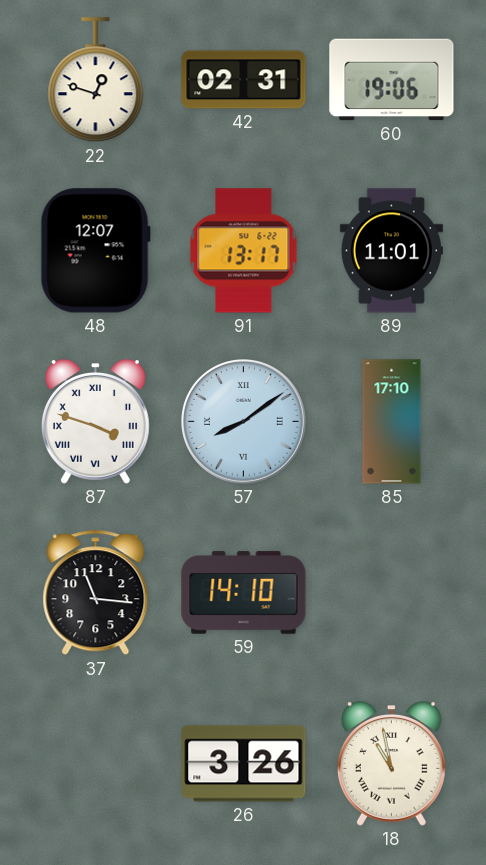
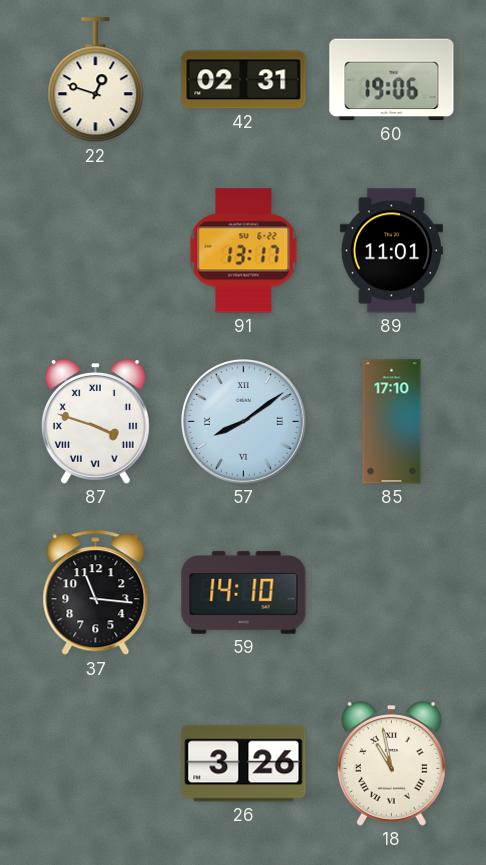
48: 12:07 -> none
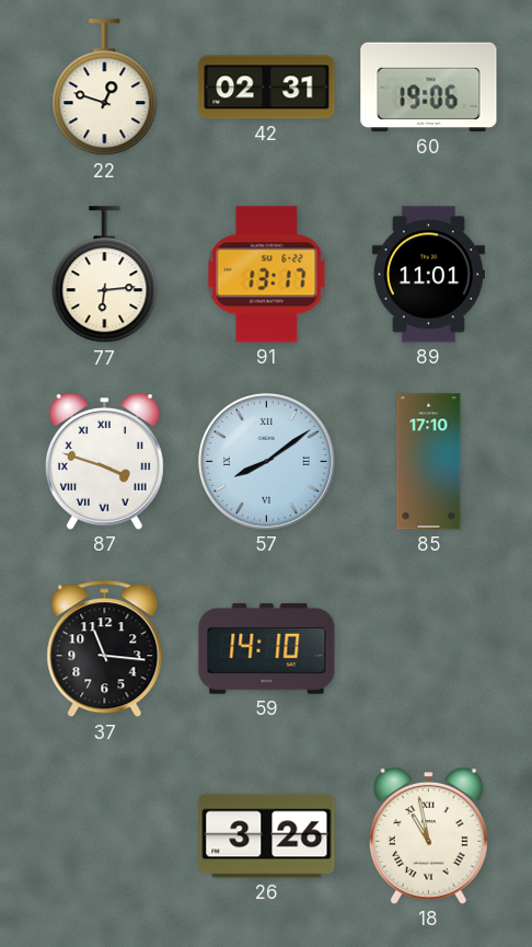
77: none -> 6:14
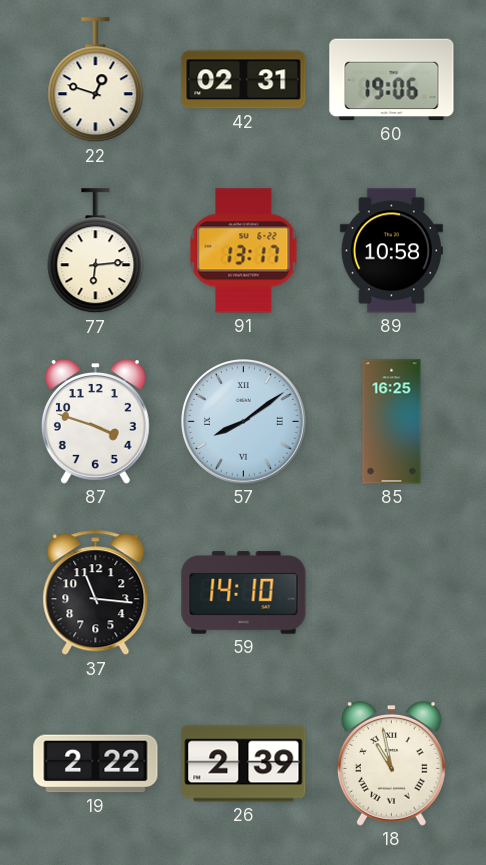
89: 11:01 -> 10:58
87 numerals: Roman -> Arabic
85: 17:10 -> 16:25
19: none -> 2:22
26: 3:26 -> 2:39
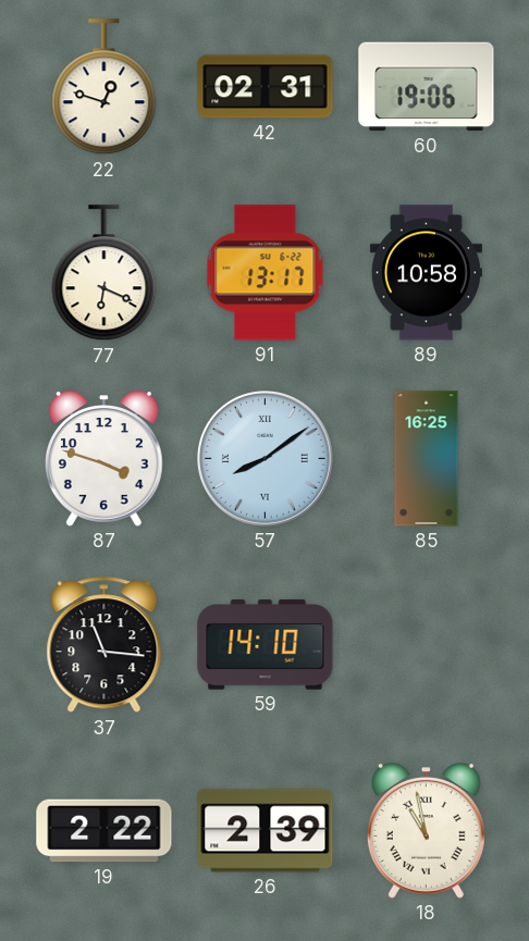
77: 6:14 -> 6:19
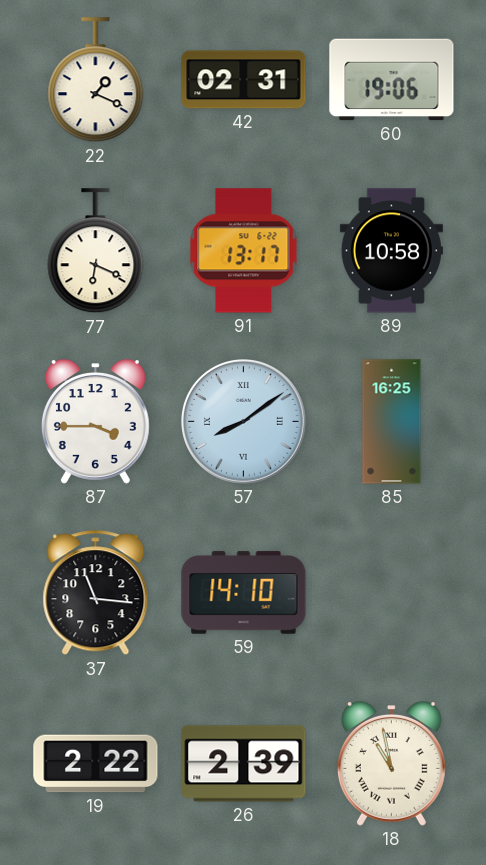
22: 12:48 -> 1:19
87: 3:48 -> 3:45
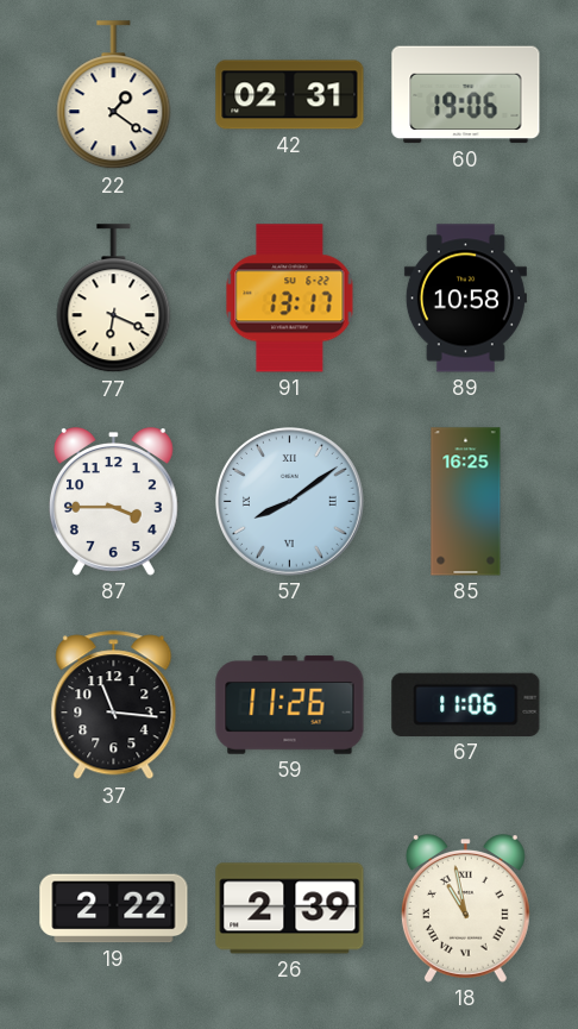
22: 1:19 -> 1:21
59: 14:10 -> 11:26
67: none -> 11:06
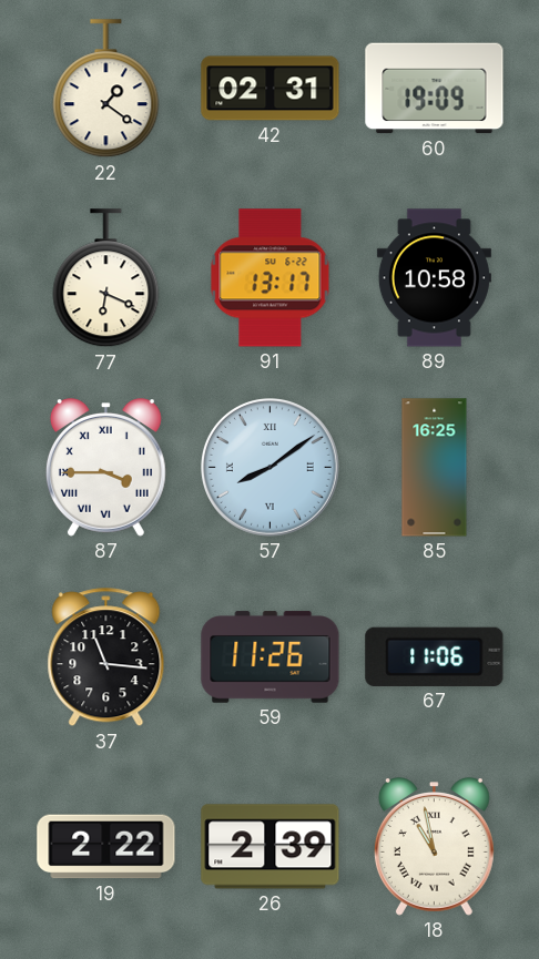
60: 19:06 -> 19:09
87 numerals: Arabic -> Roman
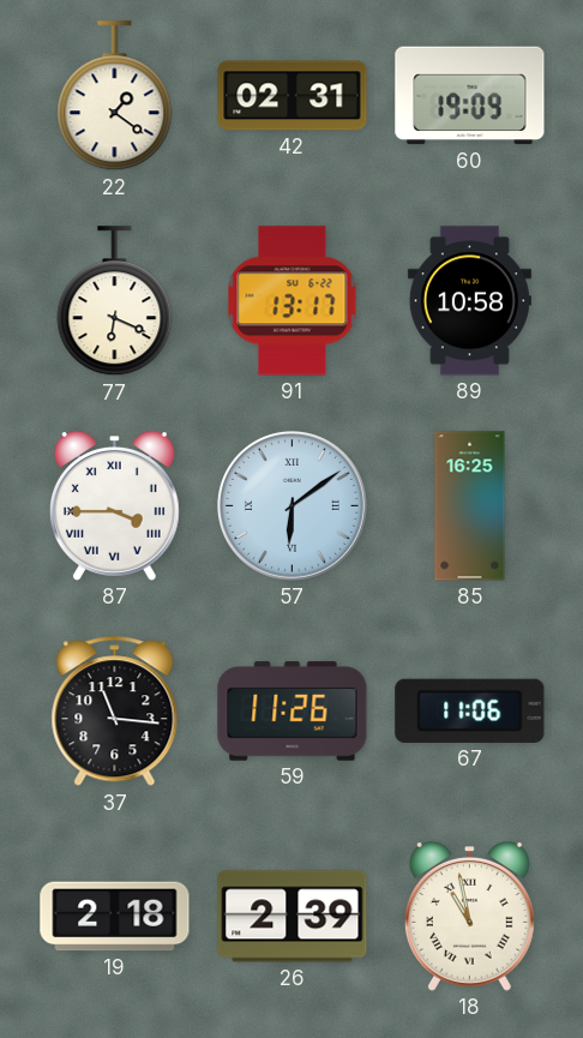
57: 8:09 -> 6:09
19: 2:22 -> 2:18
